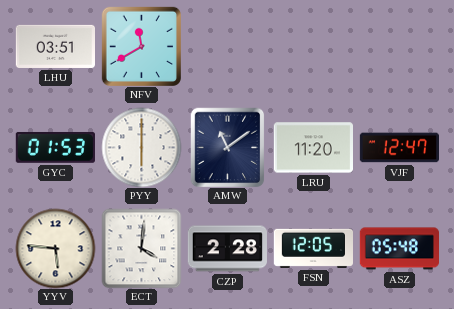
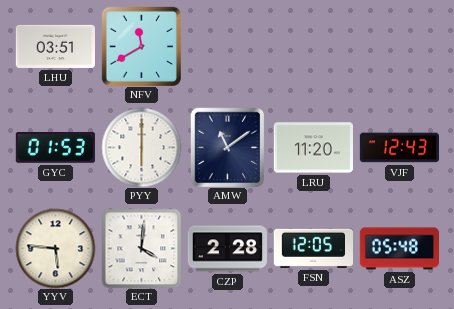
VJF: 12:47 -> 12:43
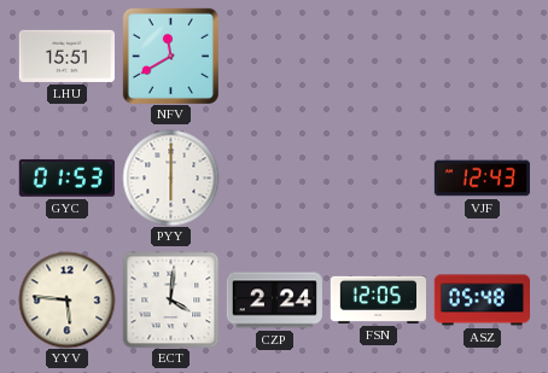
LHU: 03:51 -> 15:51
AMW: 11:09 -> none
LRU: 11:20 -> none
CZP: 2:28 -> 2:24
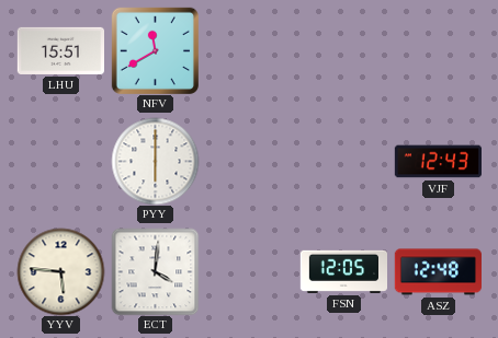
GYC: 01:53 -> none
CZP: 2:24 -> none
ASZ: 05:48 -> 12:48
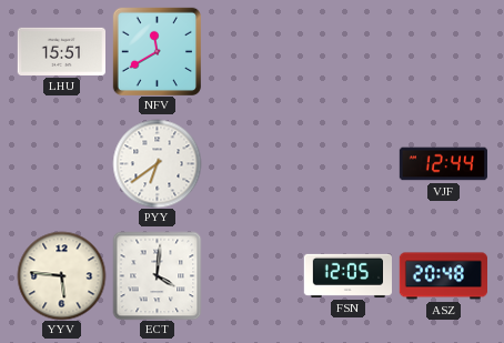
PYY: 6:00 -> 6:39
VJF: 12:43 -> 12:44
ASZ: 12:48 -> 20:48
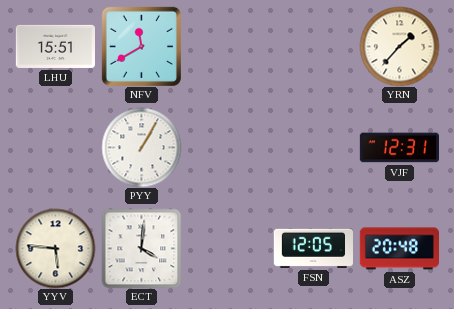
YRN: none -> 1:37
PYY: 6:39 -> 1:05
VJF: 12:44 -> 12:31
